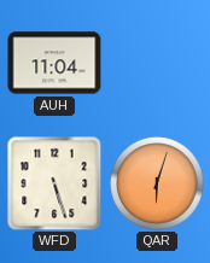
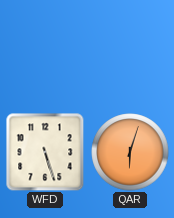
AUH: 11:04 -> none
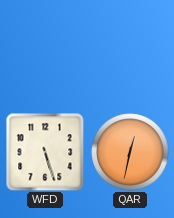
QAR: 6:03 -> 12:32
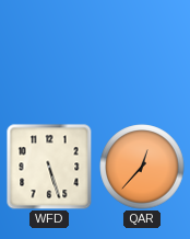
QAR: 12:32 -> 12:37
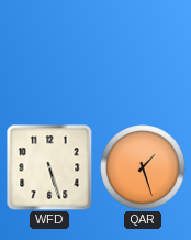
QAR: 12:37 -> 1:27
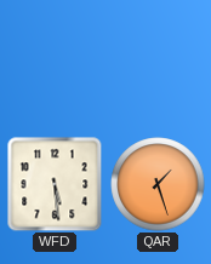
WFD: 5:27 -> 5:29
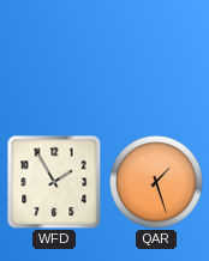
WFD: 5:29 -> 1:55
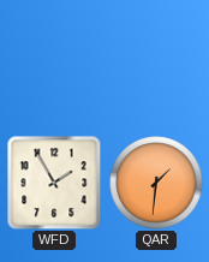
QAR: 1:27 -> 1:31
